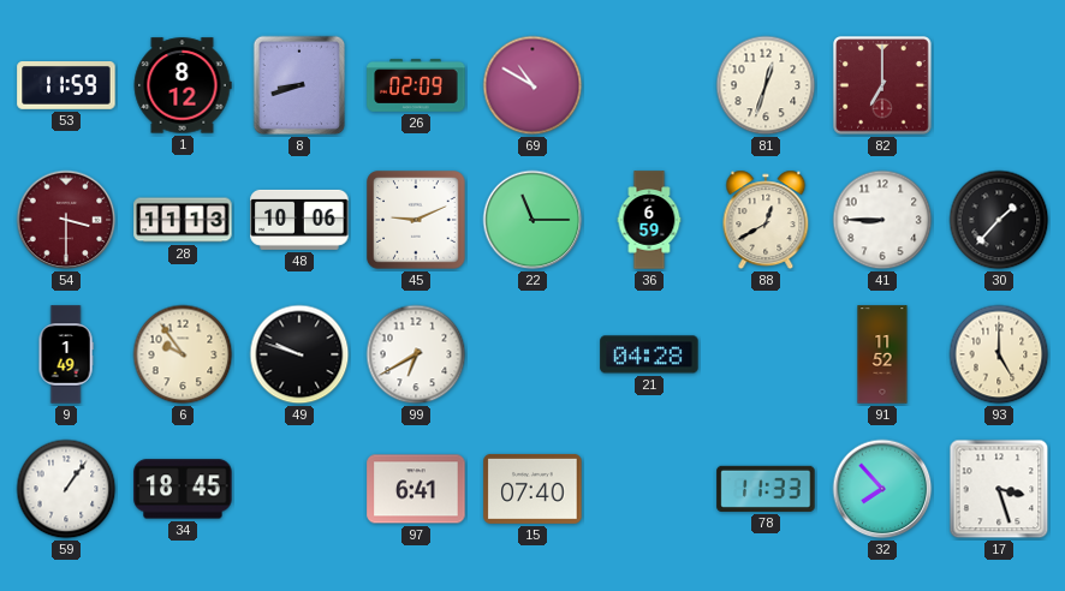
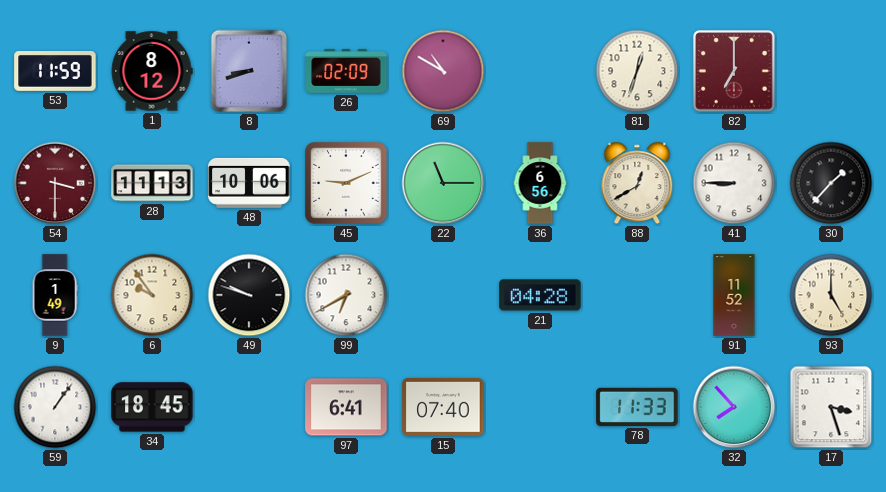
36: 6:59 -> 6:56
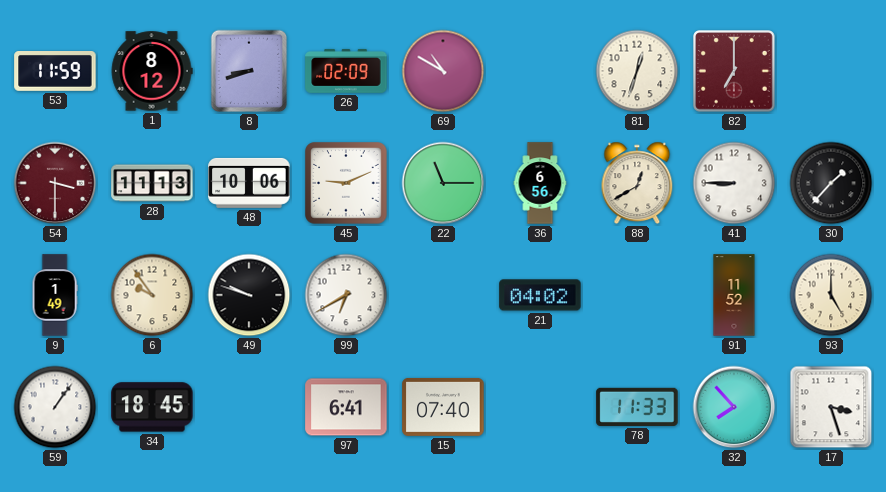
21: 04:28 -> 04:02
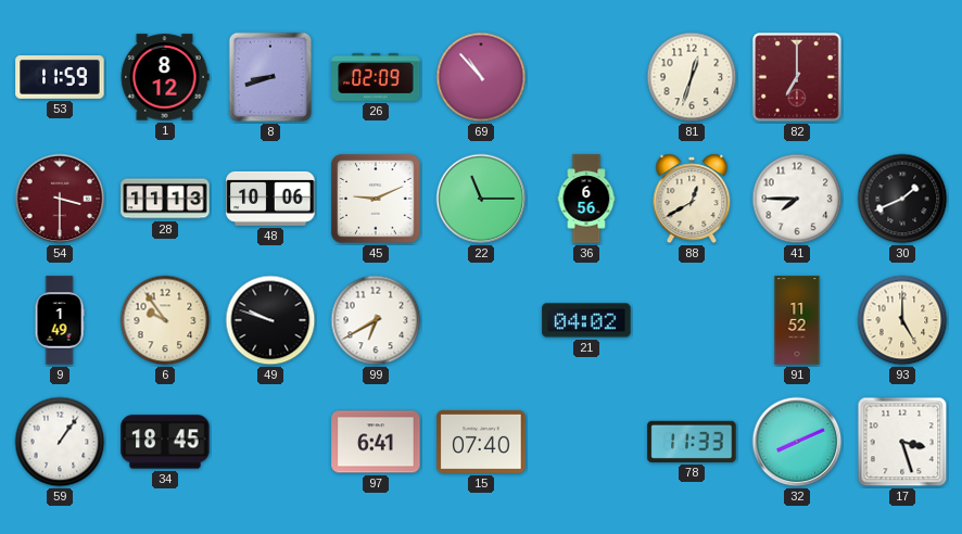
69: 10:50 -> 10:53
41: 8:45 -> 7:45
30: 1:37 -> 1:41
32: 7:53 -> 8:11
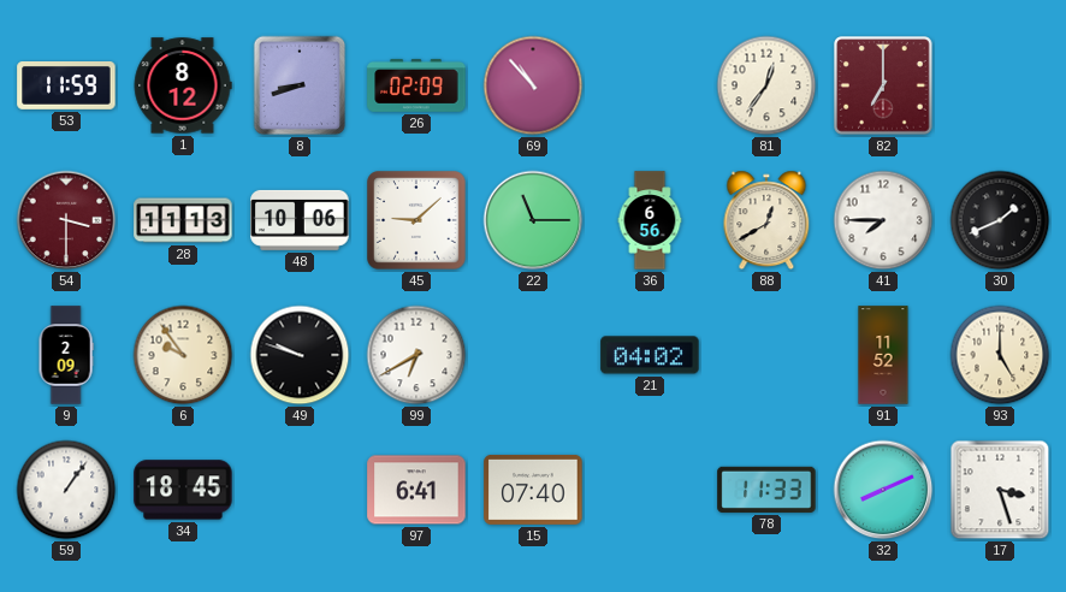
81: 12:33 -> 12:36
45: 9:11 -> 9:08
9: 1:49 -> 2:09
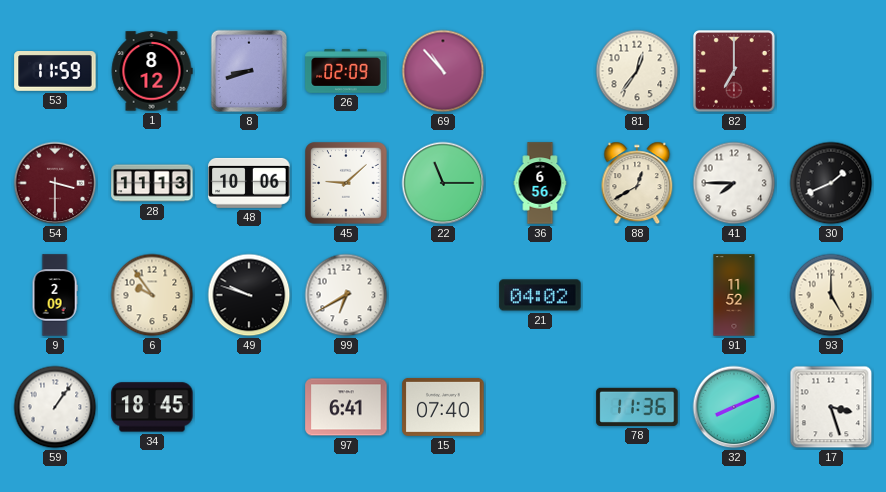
78: 11:33 -> 11:36
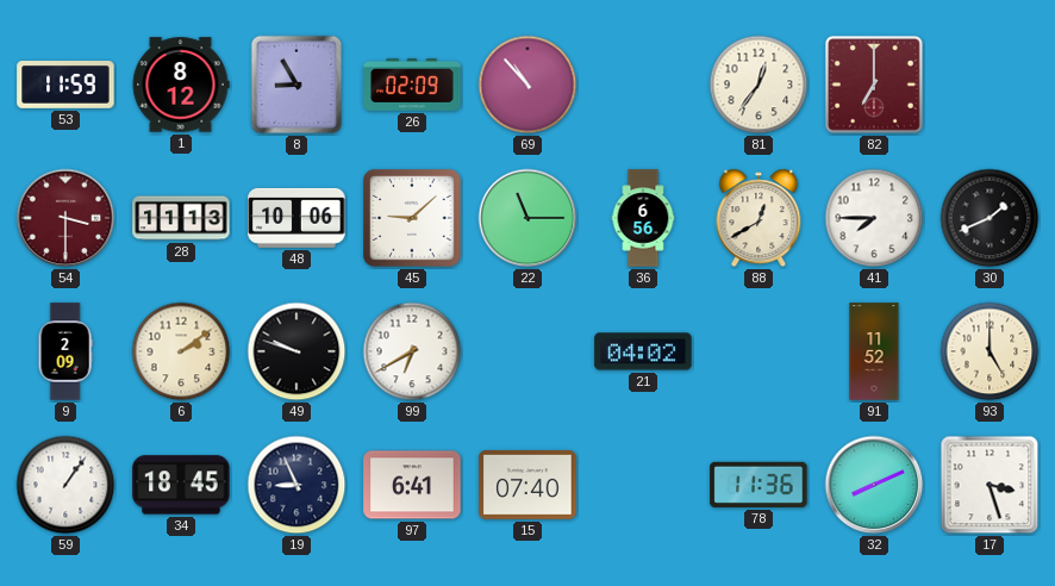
8: 8:42 -> 8:55
6: 9:54 -> 2:09
19: none -> 8:56
